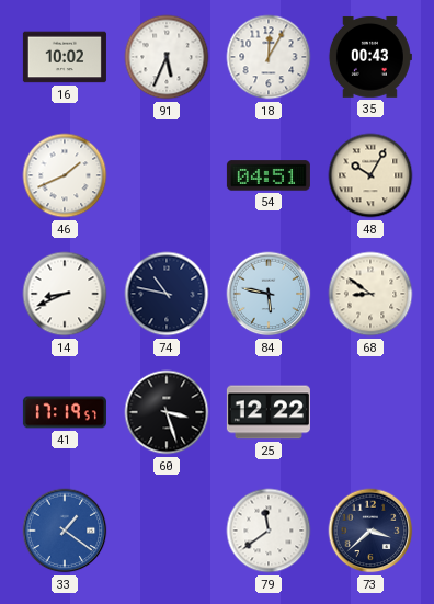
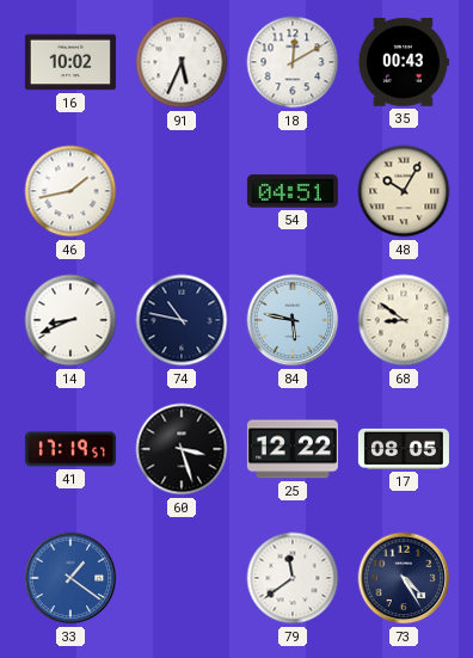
18: 12:05 -> 12:10
46: 1:41 -> 1:43
17: none -> 08:05
73: 3:38 -> 4:25
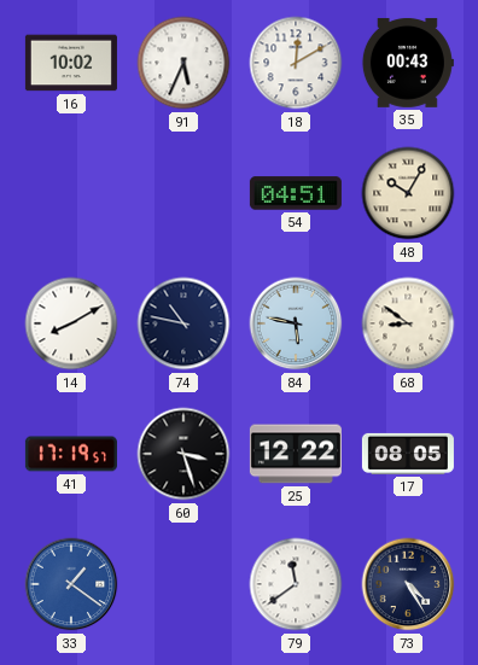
46: 1:43 -> none
14: 8:41 -> 8:10
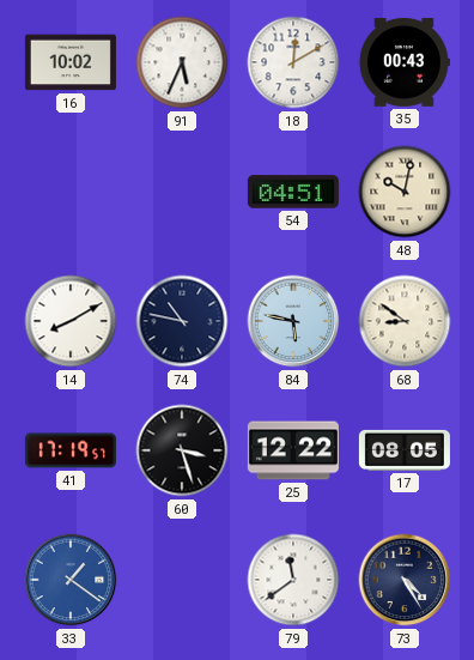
48: 10:05 -> 10:02
